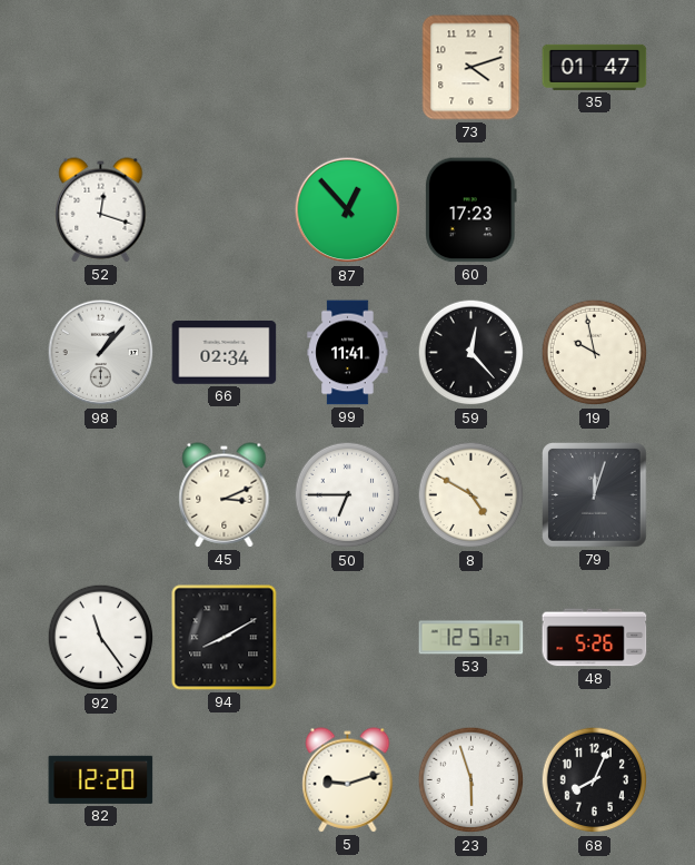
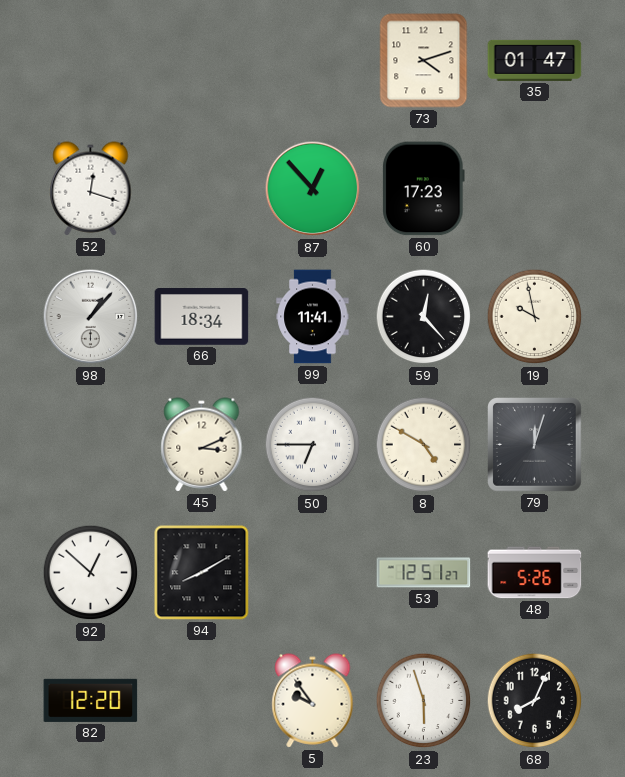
66: 02:34 -> 18:34
92: 11:24 -> 12:52
5: 9:12 -> 9:54
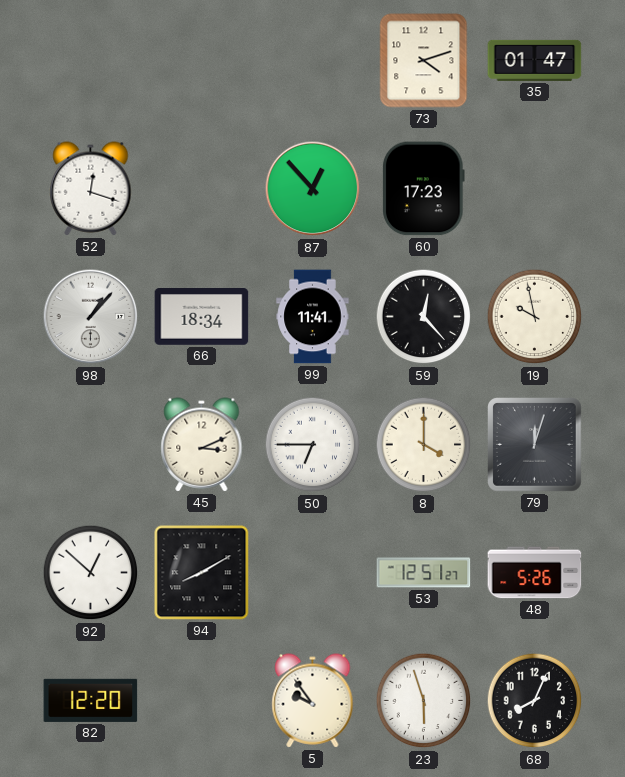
8: 4:50 -> 4:00
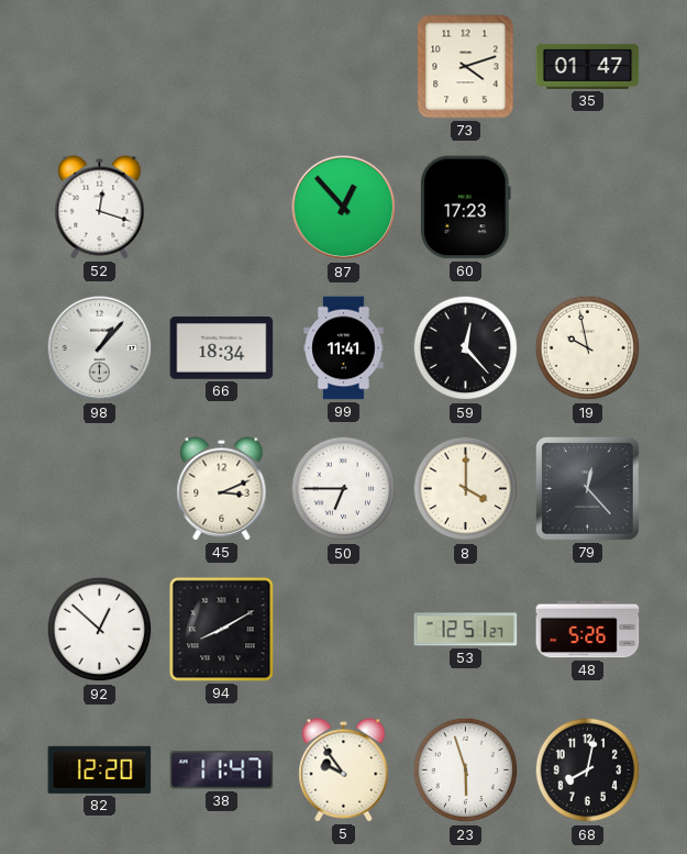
79: 12:03 -> 12:23
38: none -> 11:47
68: 8:04 -> 8:02
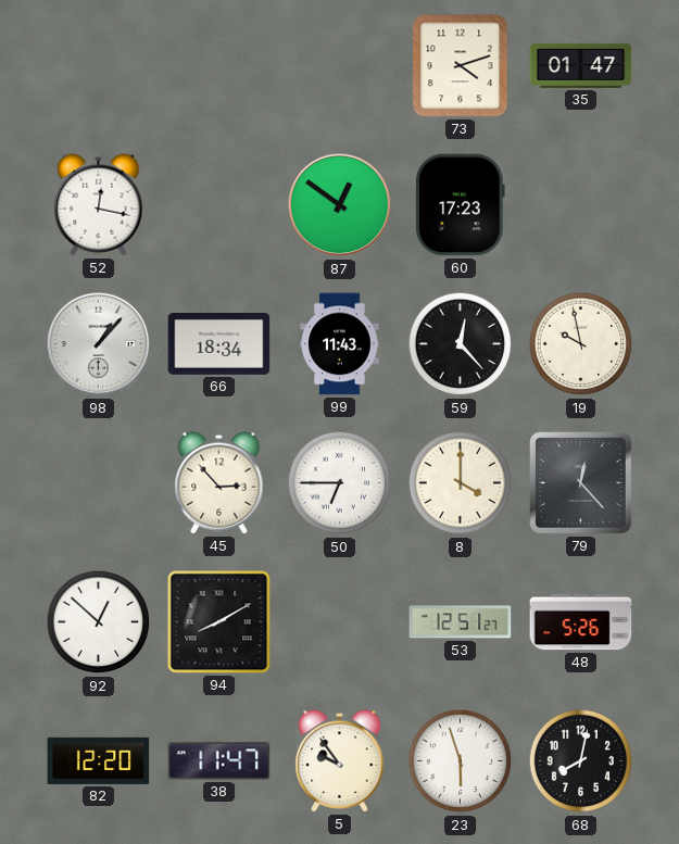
52: 12:18 -> 12:17
87: 12:53 -> 12:51
99: 11:41 -> 11:43
45: 3:11 -> 2:53
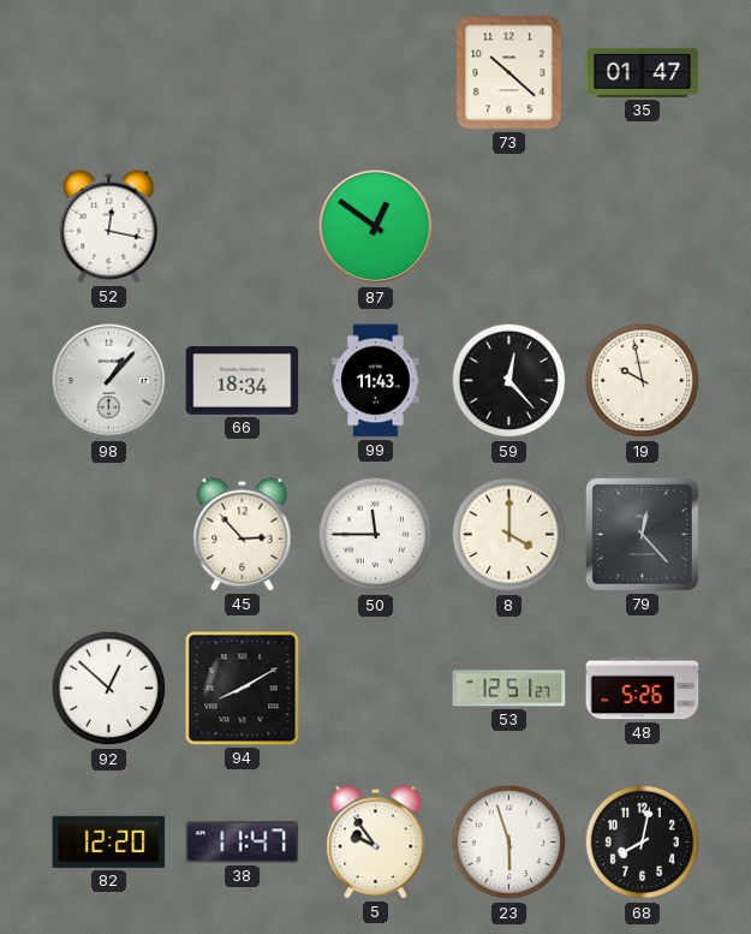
73: 4:12 -> 10:22
60: 17:23 -> none
50: 6:45 -> 11:45
